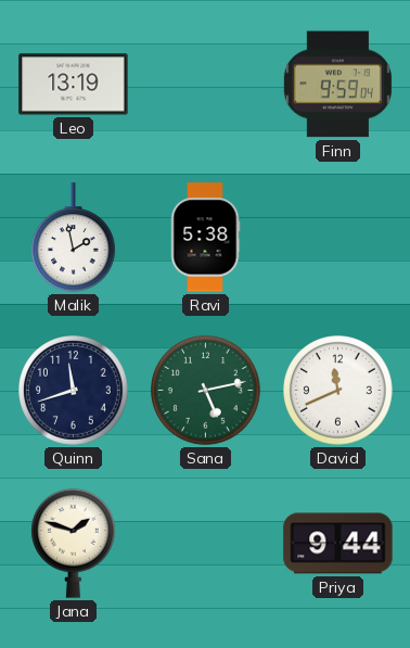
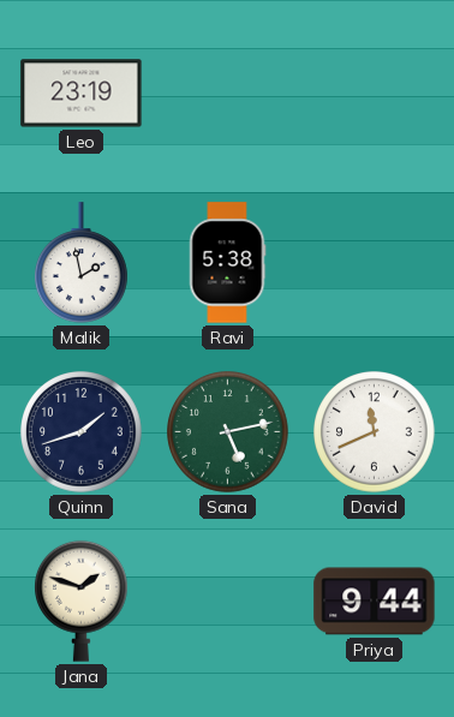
Leo: 13:19 -> 23:19
Finn: 9:59 -> none
Quinn: 11:42 -> 1:42
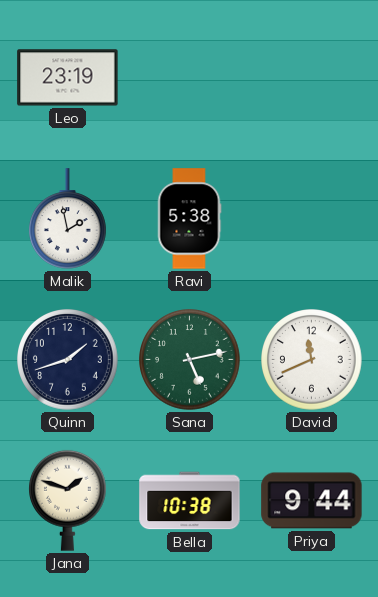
Bella: none -> 10:38
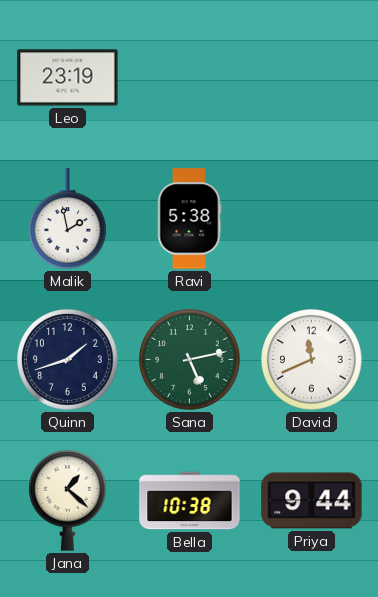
Jana: 1:48 -> 1:22
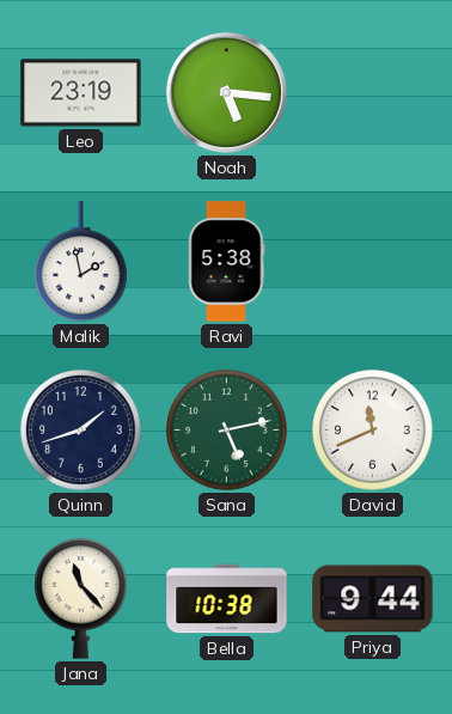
Noah: none -> 5:16
Jana: 1:22 -> 11:23
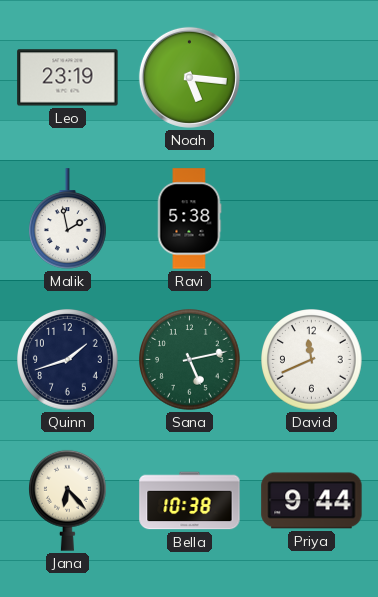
Jana: 11:23 -> 6:23
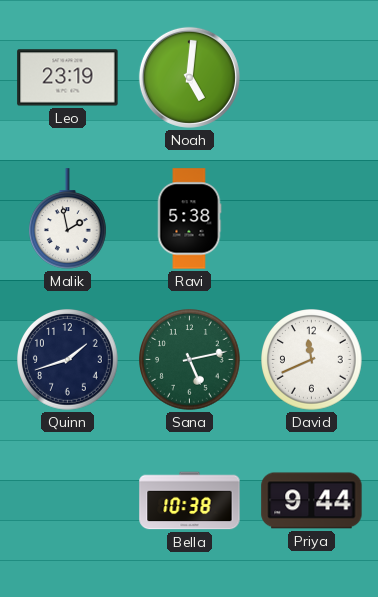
Noah: 5:16 -> 5:01
Jana: 6:23 -> none
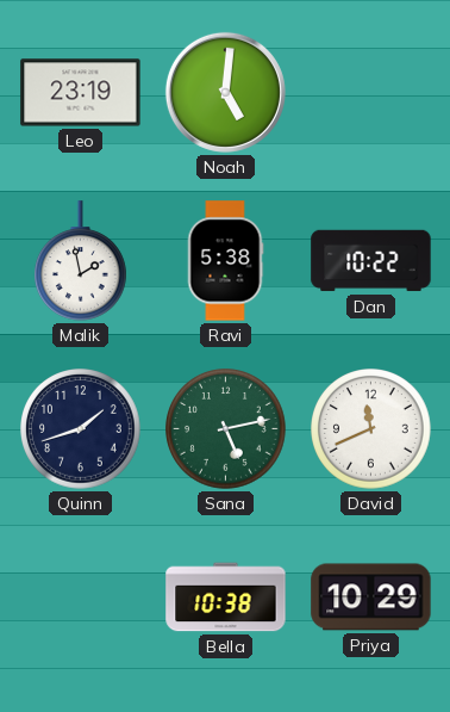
Dan: none -> 10:22
Priya: 9:44 -> 10:29
